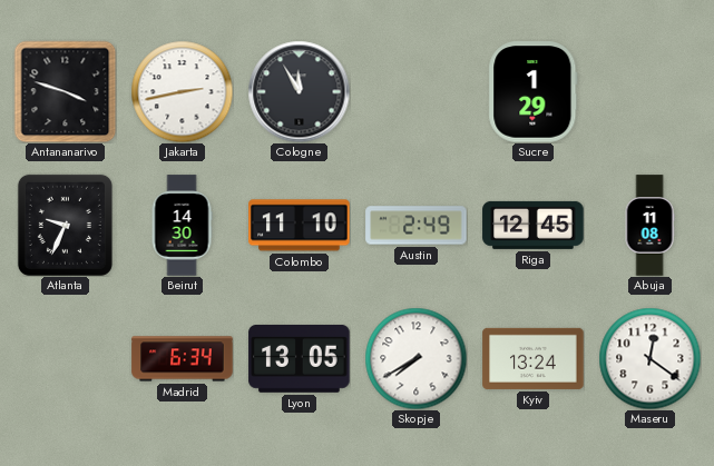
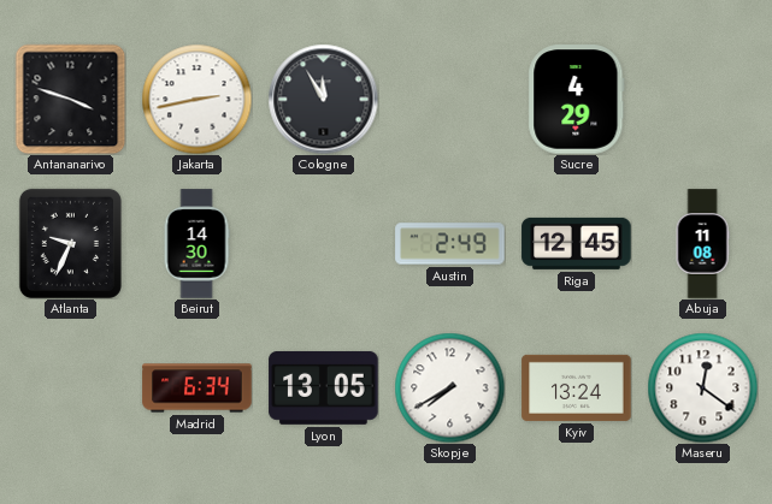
Sucre: 1:29 -> 4:29
Colombo: 11:10 -> none
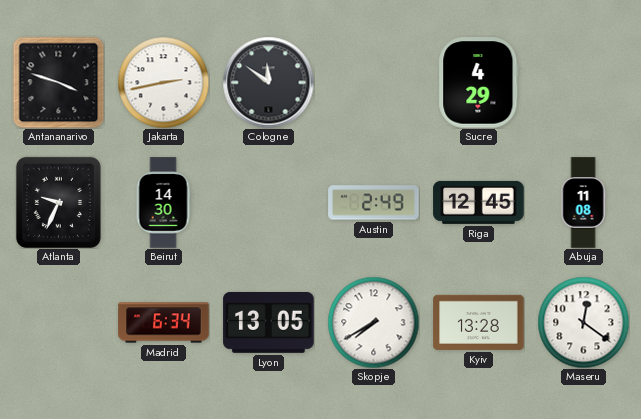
Cologne: 11:55 -> 11:51
Kyiv: 13:24 -> 13:28
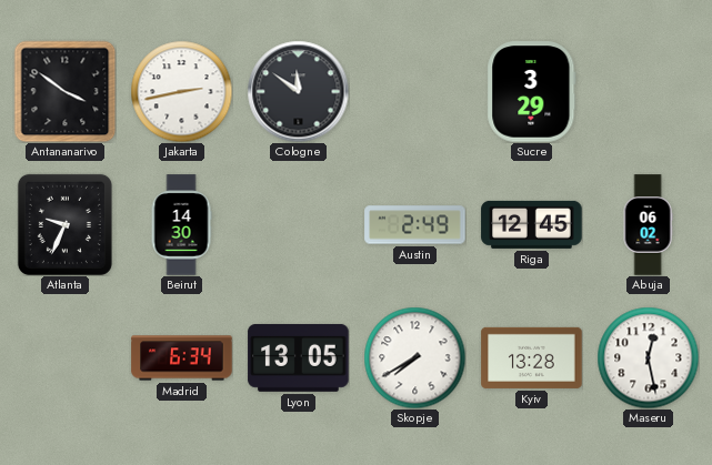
Antananarivo: 3:48 -> 3:51
Sucre: 4:29 -> 3:29
Abuja: 11:08 -> 06:02
Maseru: 12:21 -> 12:28
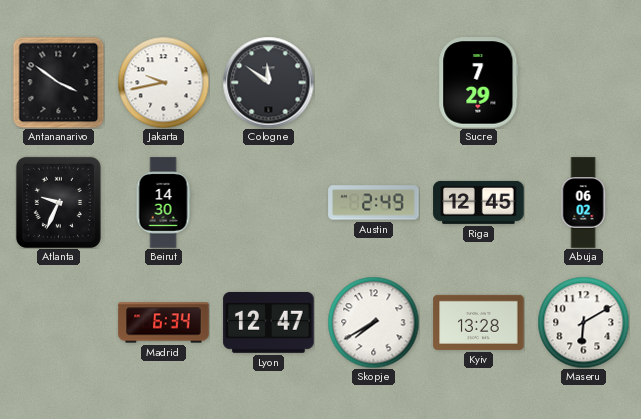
Jakarta: 2:43 -> 9:43
Sucre: 3:29 -> 7:29
Lyon: 13:05 -> 12:47
Maseru: 12:28 -> 6:10
